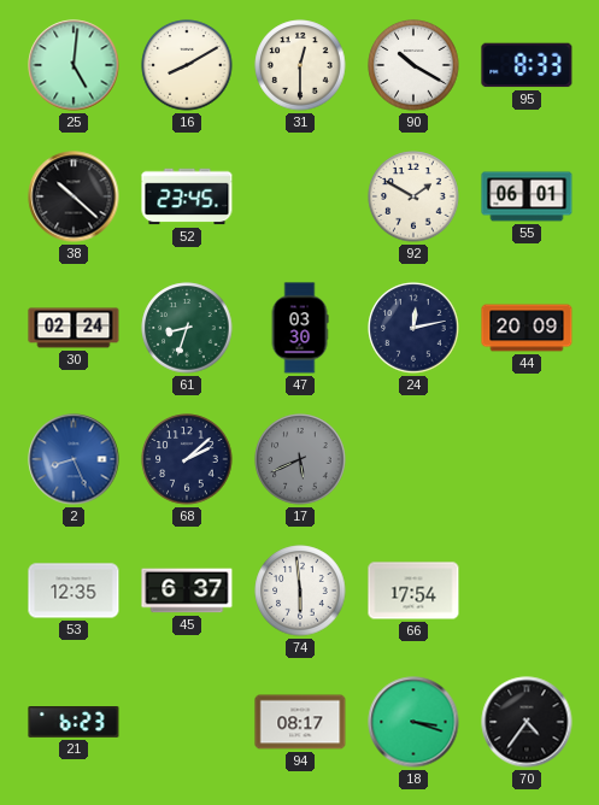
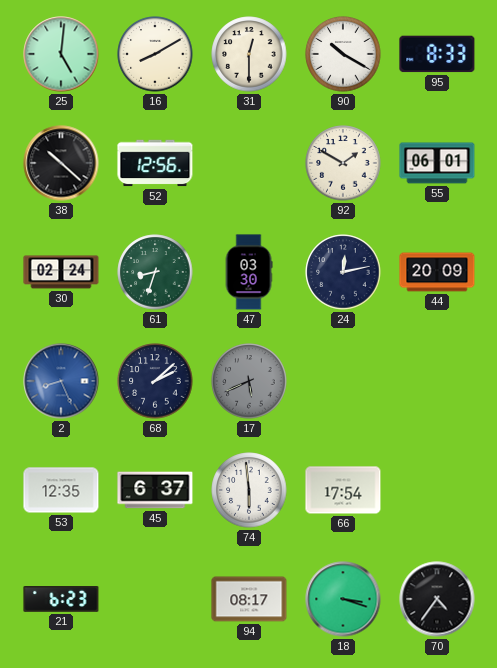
52: 23:45 -> 12:56
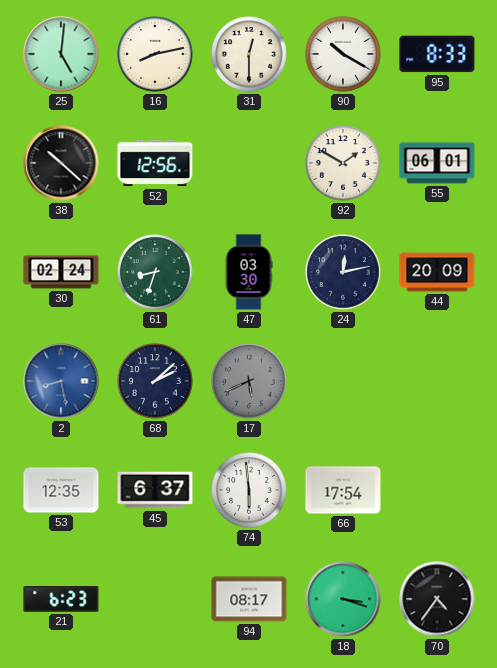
16: 8:10 -> 8:13
2: 8:26 -> 8:28
